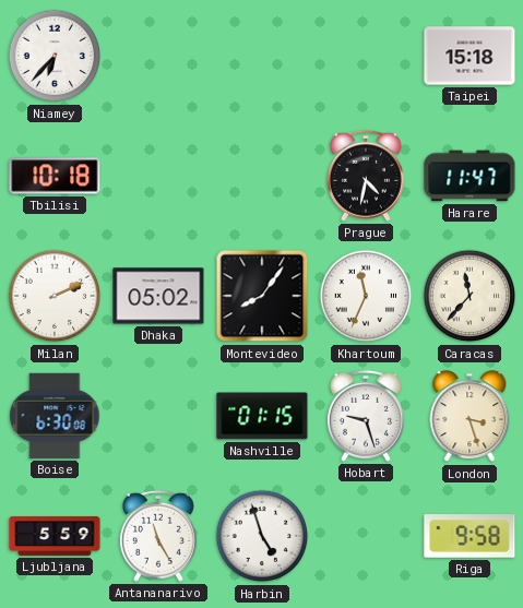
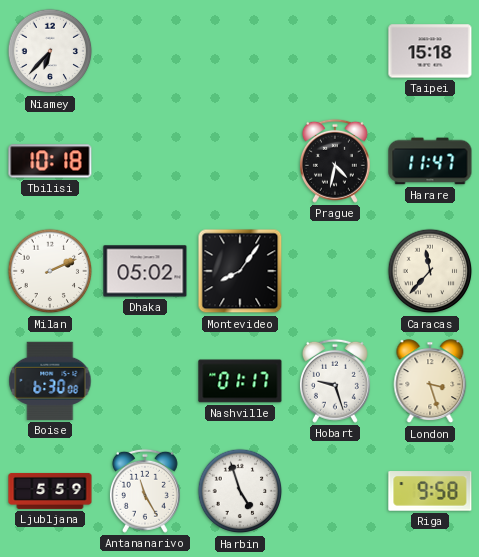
Khartoum: 11:34 -> none
Nashville: 01:15 -> 01:17
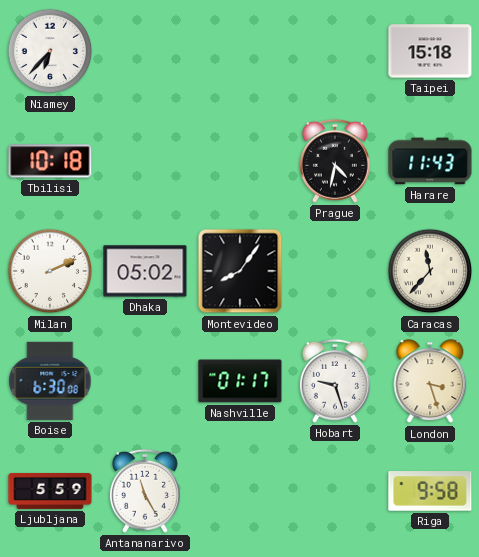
Harare: 11:47 -> 11:43
Harbin: 4:57 -> none
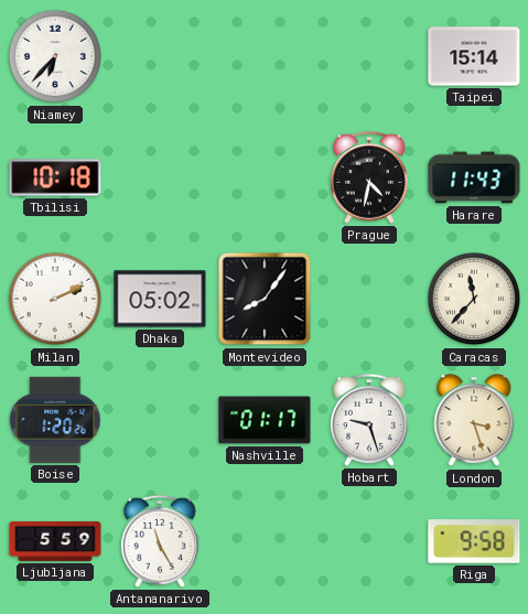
Taipei: 15:18 -> 15:14
Boise: 6:30 -> 1:20
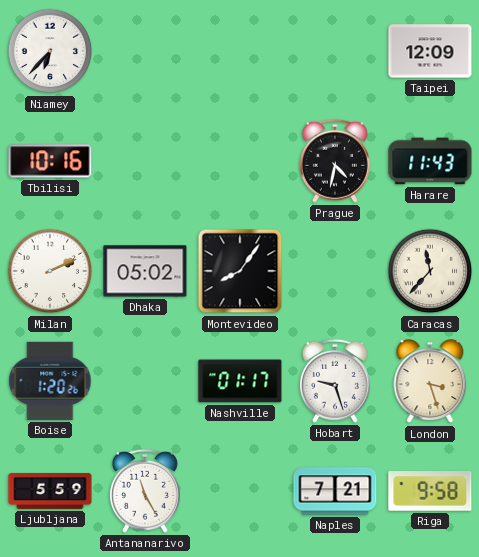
Taipei: 15:14 -> 12:09
Tbilisi: 10:18 -> 10:16
Naples: none -> 7:21
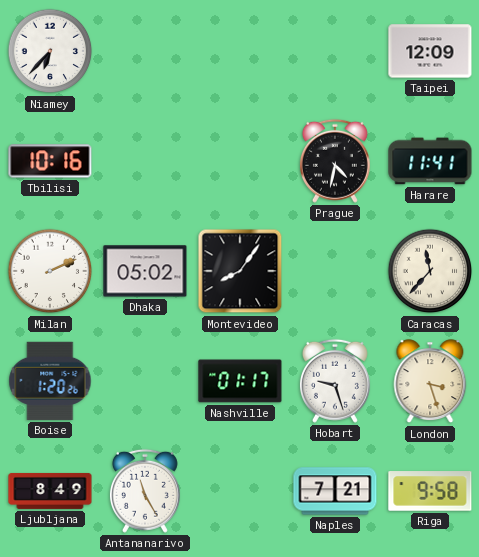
Harare: 11:43 -> 11:41
Ljubljana: 5:59 -> 8:49
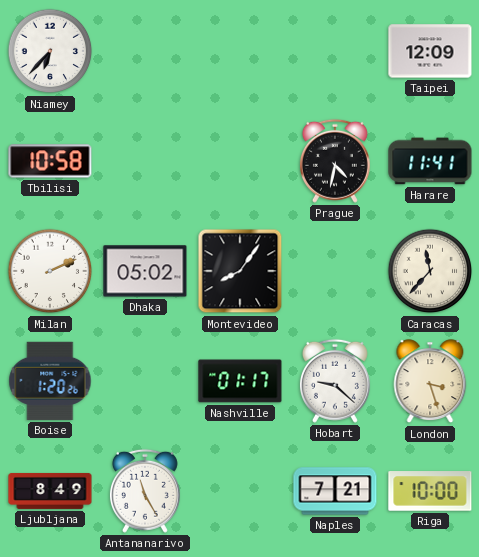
Tbilisi: 10:16 -> 10:58
Hobart: 9:27 -> 9:22
Riga: 9:58 -> 10:00
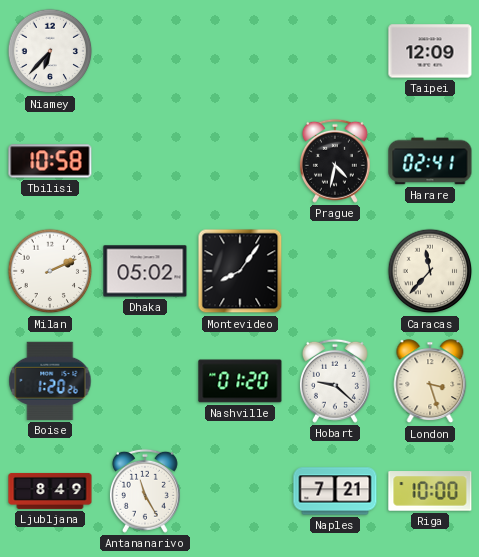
Harare: 11:41 -> 02:41
Nashville: 01:17 -> 01:20
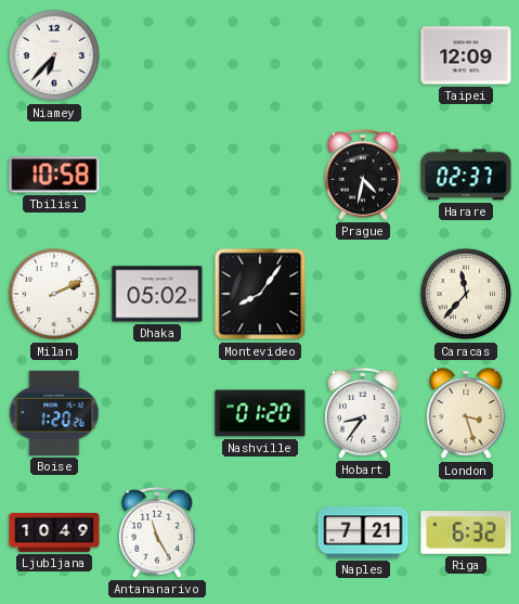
Harare: 02:41 -> 02:37
Hobart: 9:22 -> 8:36
Ljubljana: 8:49 -> 10:49
Riga: 10:00 -> 6:32
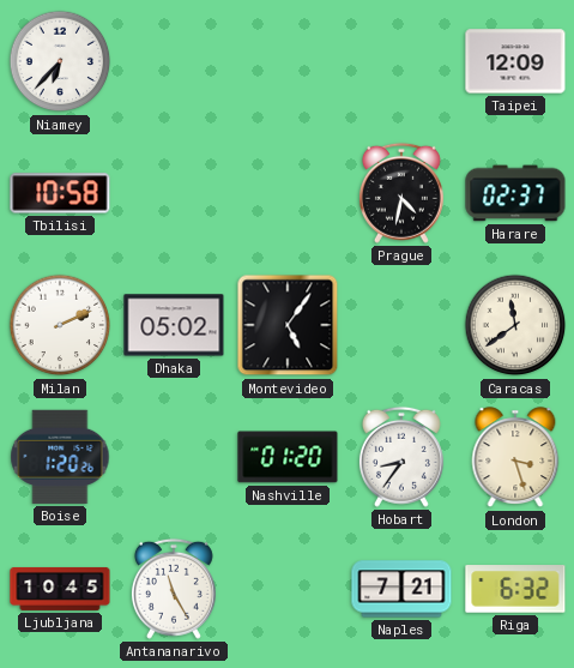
Montevideo: 8:06 -> 5:06
Caracas: 11:37 -> 11:39
Ljubljana: 10:49 -> 10:45
